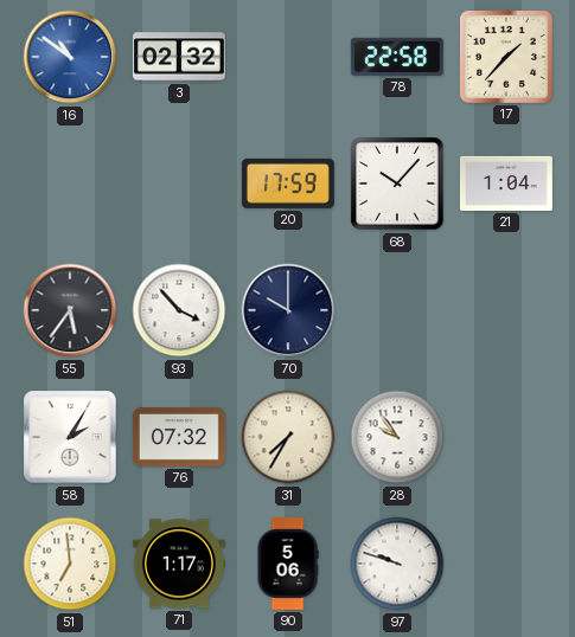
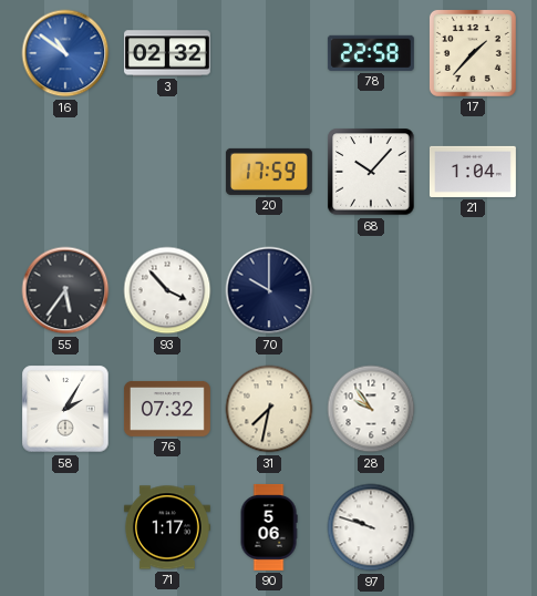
31: 7:35 -> 7:32
51: 6:59 -> none
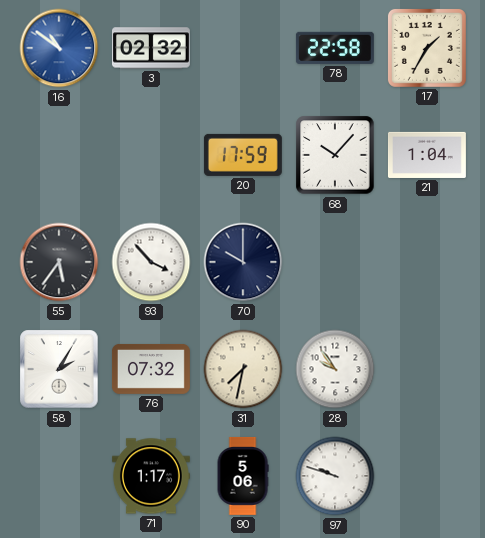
17: 1:37 -> 1:35
